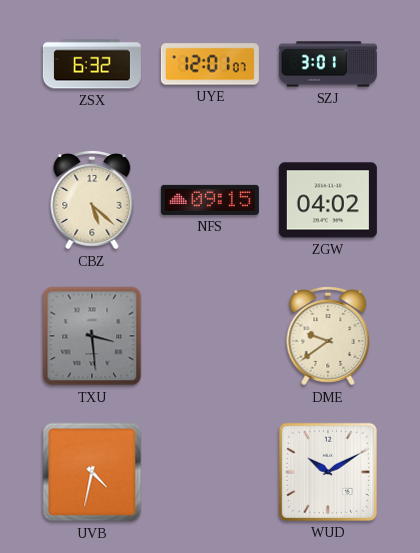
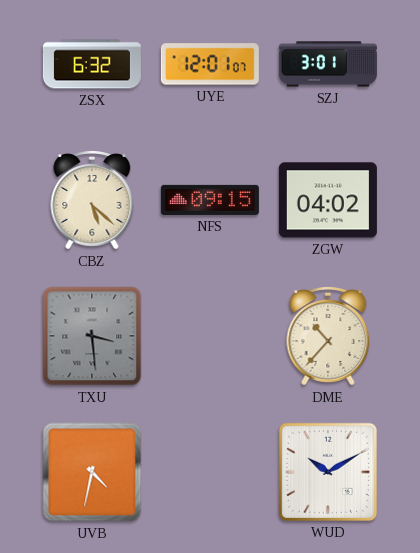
DME: 9:39 -> 10:37
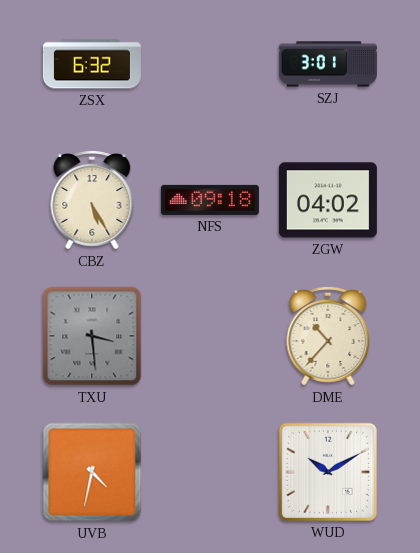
UYE: 12:01 -> none
CBZ: 5:22 -> 5:25
NFS: 09:15 -> 09:18
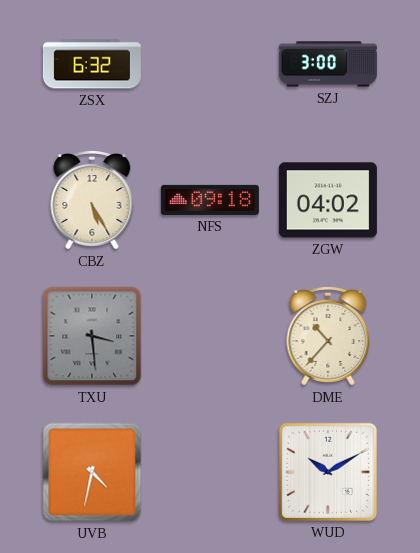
SZJ: 3:01 -> 3:00
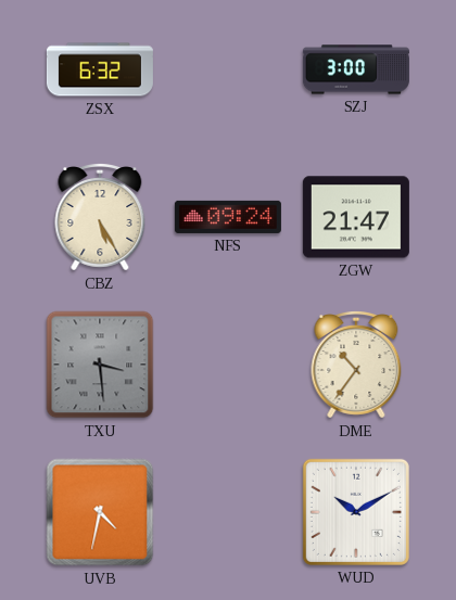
NFS: 09:18 -> 09:24
ZGW: 04:02 -> 21:47
DME: 10:37 -> 10:36
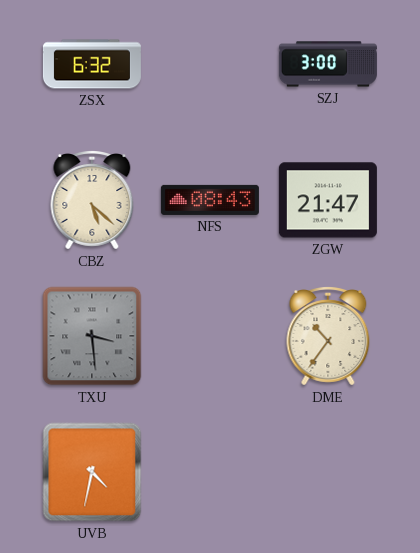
CBZ: 5:25 -> 5:22
NFS: 09:24 -> 08:43
WUD: 10:10 -> none
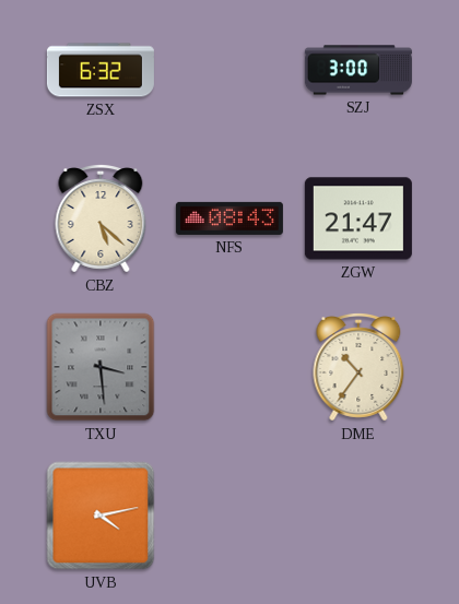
UVB: 4:32 -> 4:13
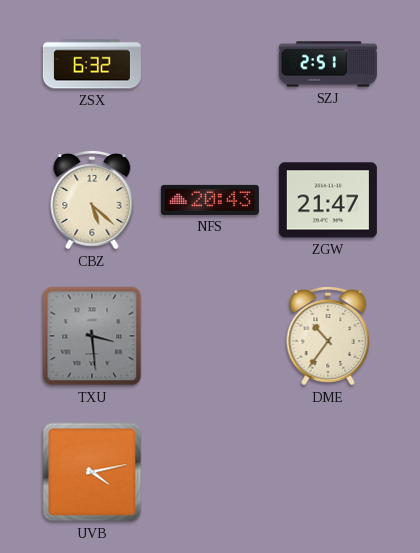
SZJ: 3:00 -> 2:51
NFS: 08:43 -> 20:43
